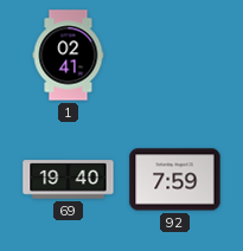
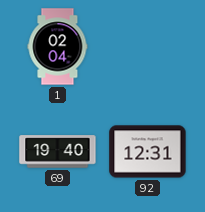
1: 02:41 -> 02:04
92: 7:59 -> 12:31
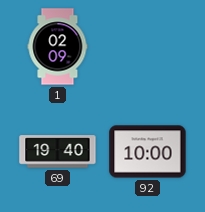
1: 02:04 -> 02:09
92: 12:31 -> 10:00
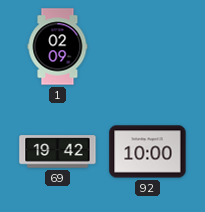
69: 19:40 -> 19:42
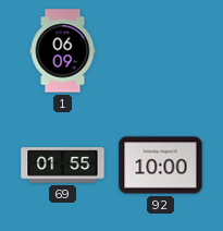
1: 02:09 -> 06:09
69: 19:42 -> 01:55
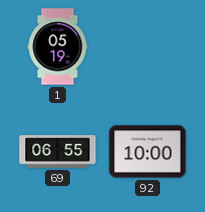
1: 06:09 -> 05:19
69: 01:55 -> 06:55
